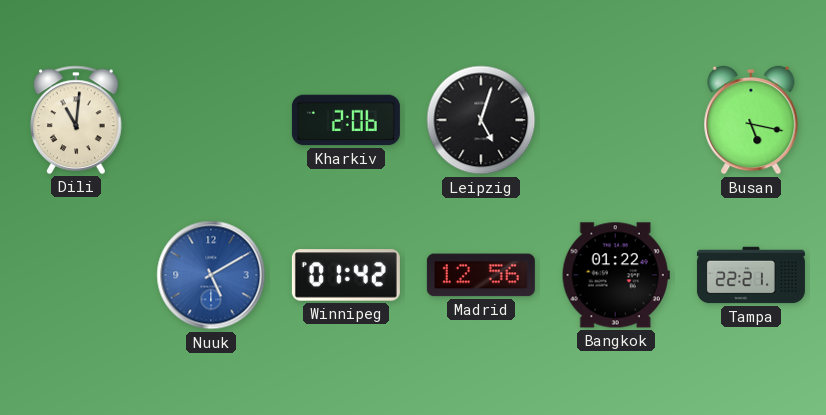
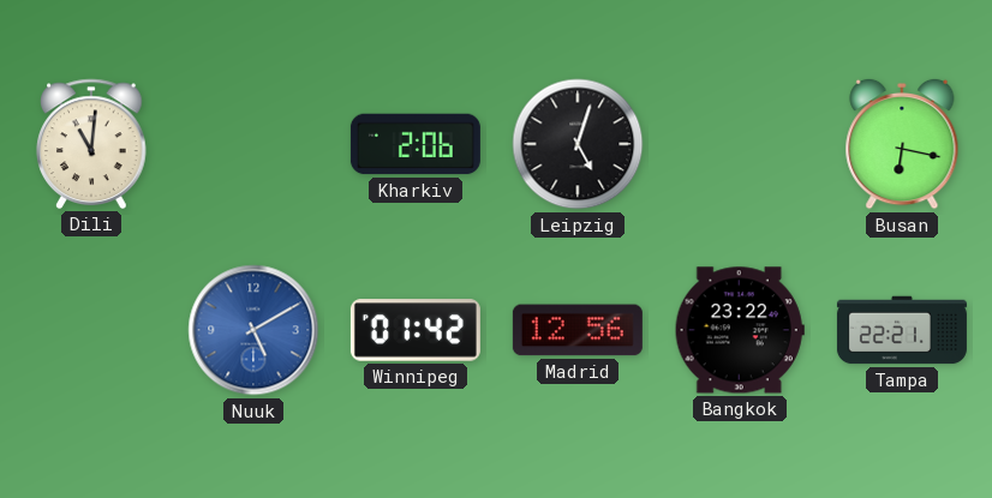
Busan: 5:17 -> 6:17
Bangkok: 01:22 -> 23:22
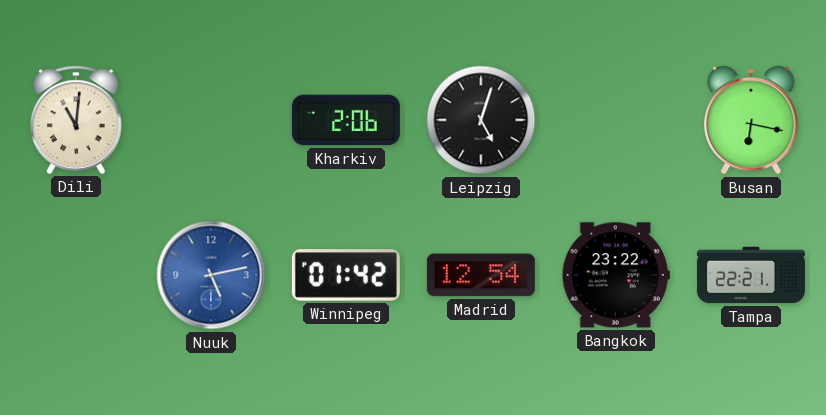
Nuuk: 5:10 -> 5:13
Madrid: 12:56 -> 12:54
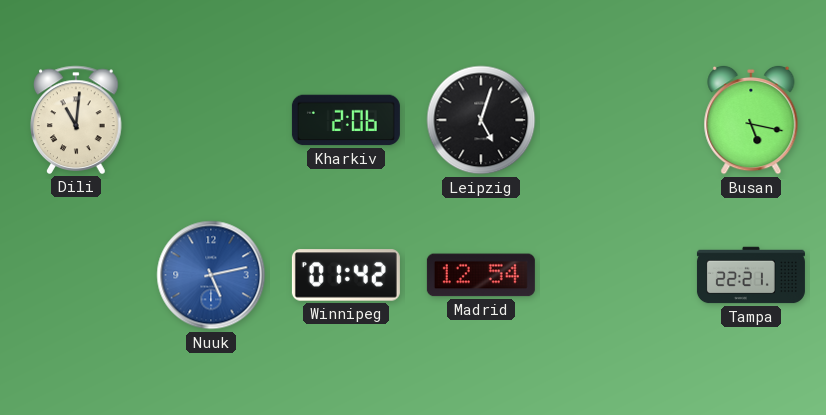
Busan: 6:17 -> 5:17
Bangkok: 23:22 -> none
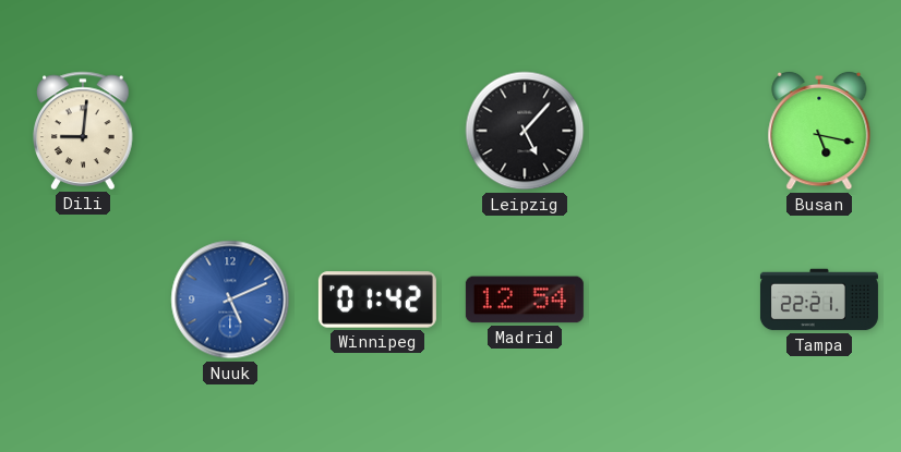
Dili: 11:01 -> 9:01
Kharkiv: 2:06 -> none
Leipzig: 5:03 -> 5:07
Nuuk: 5:13 -> 5:11
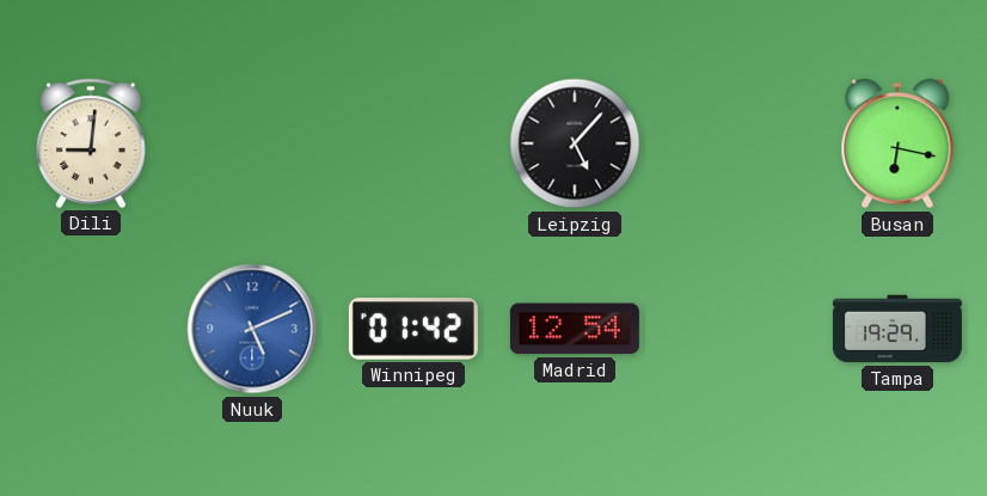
Busan: 5:17 -> 6:17
Tampa: 22:21 -> 19:29
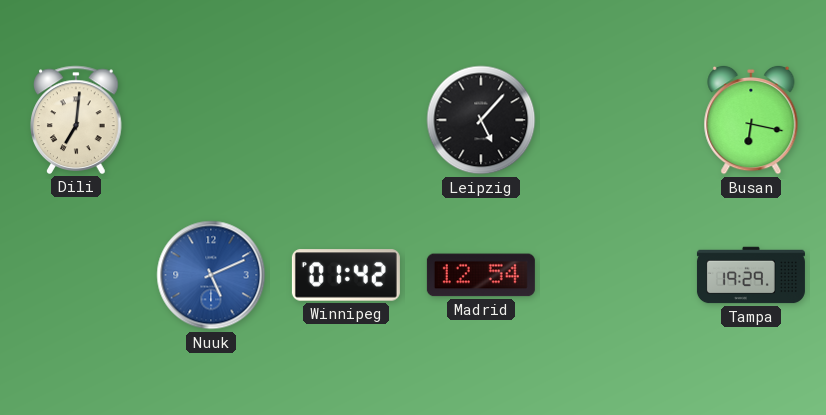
Dili: 9:01 -> 7:01
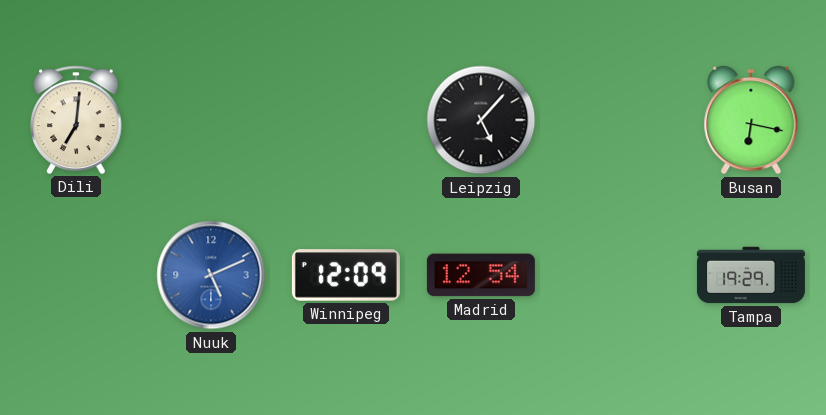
Winnipeg: 01:42 -> 12:09
